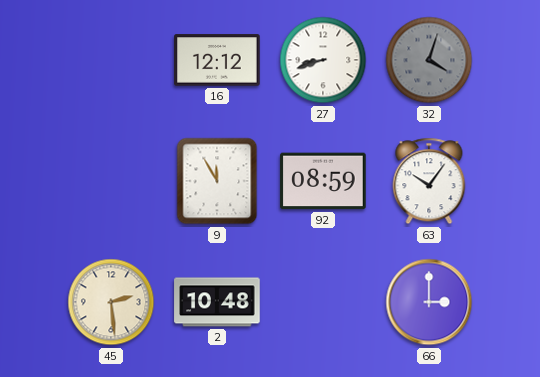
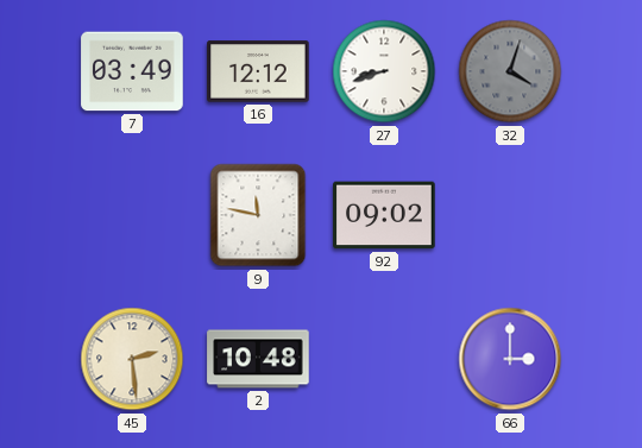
7: none -> 03:49
9: 11:55 -> 11:47
92: 08:59 -> 09:02
63: 10:06 -> none
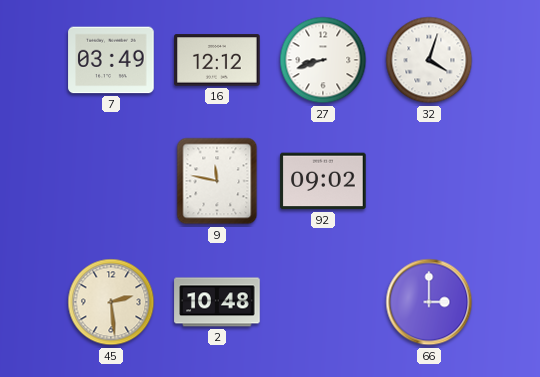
32 dial: grey -> white
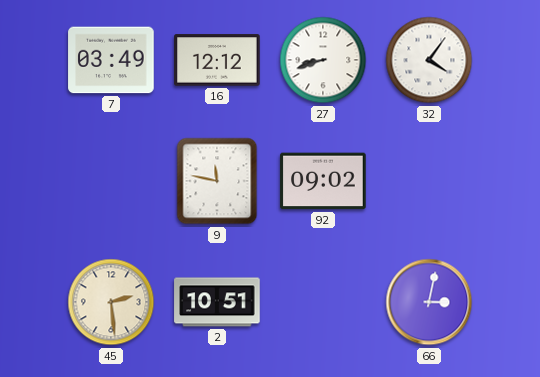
32: 4:03 -> 4:06
2: 10:48 -> 10:51
66: 3:00 -> 3:02
